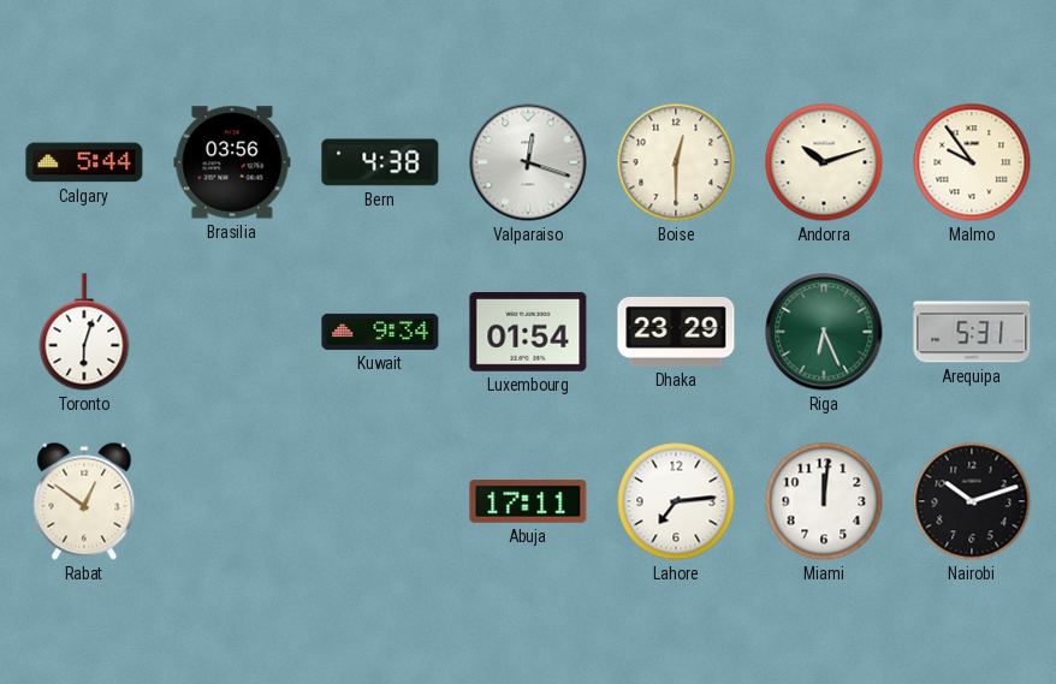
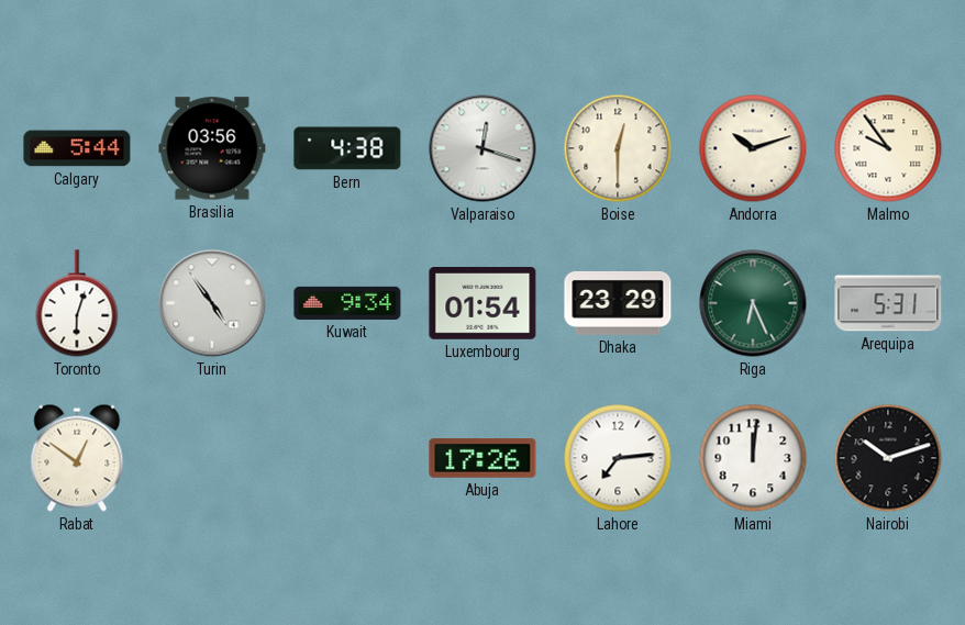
Turin: none -> 4:54
Abuja: 17:11 -> 17:26
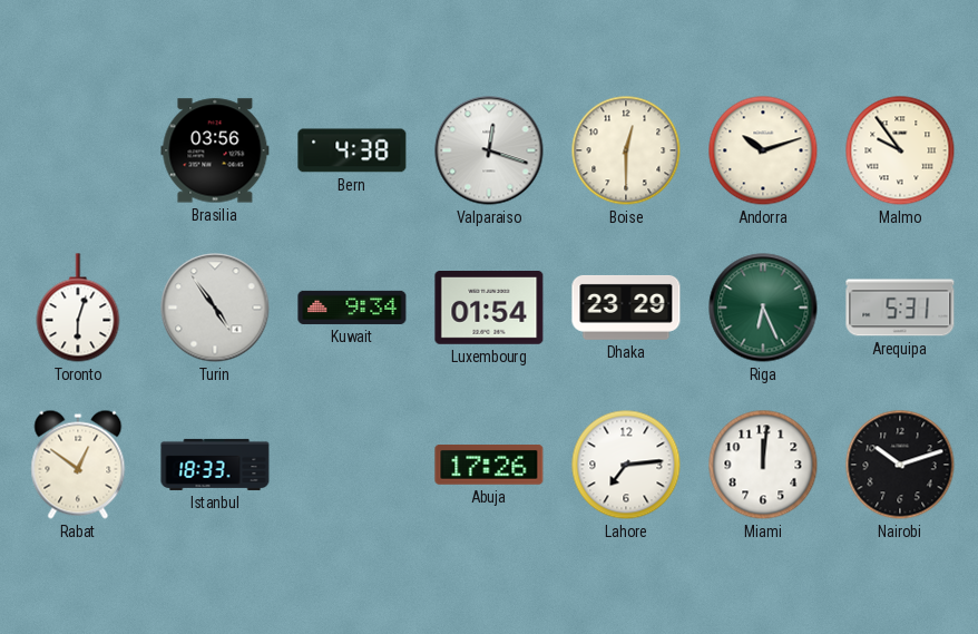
Calgary: 5:44 -> none
Istanbul: none -> 18:33
